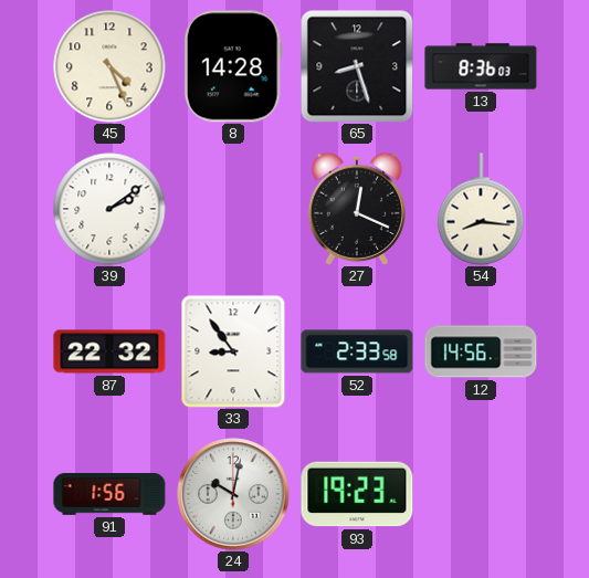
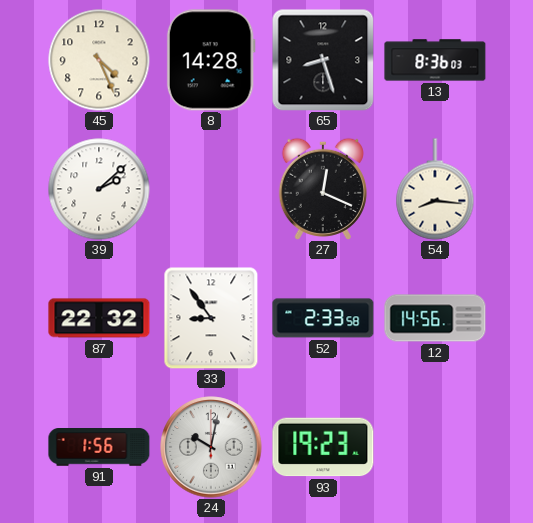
39: 2:09 -> 2:08
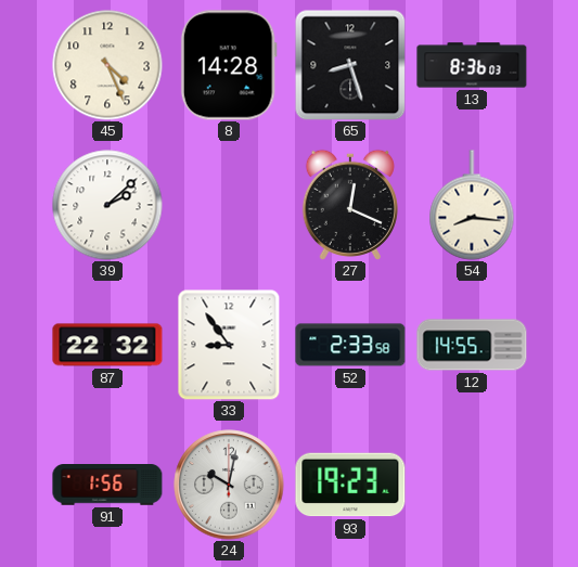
12: 14:56 -> 14:55
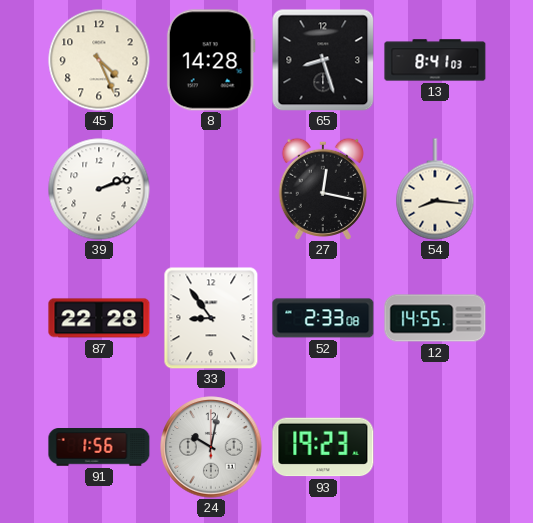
13: 8:36 -> 8:41
39: 2:08 -> 2:12
27: 12:19 -> 12:17
87: 22:32 -> 22:28
52: 2:33:58 -> 2:33:08
